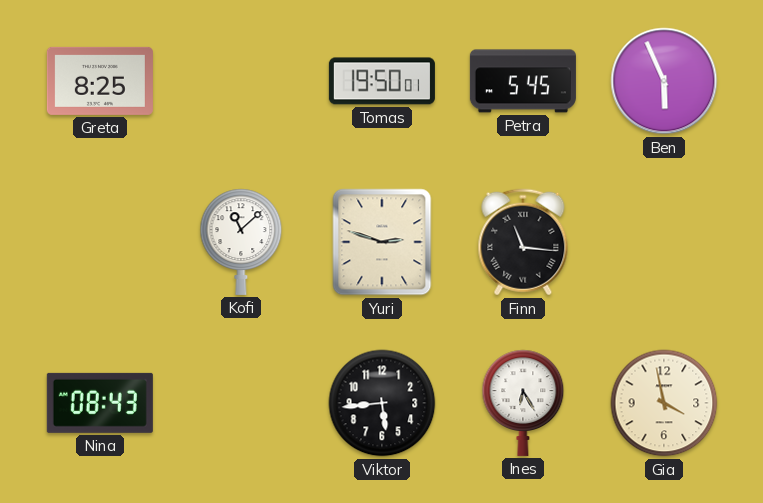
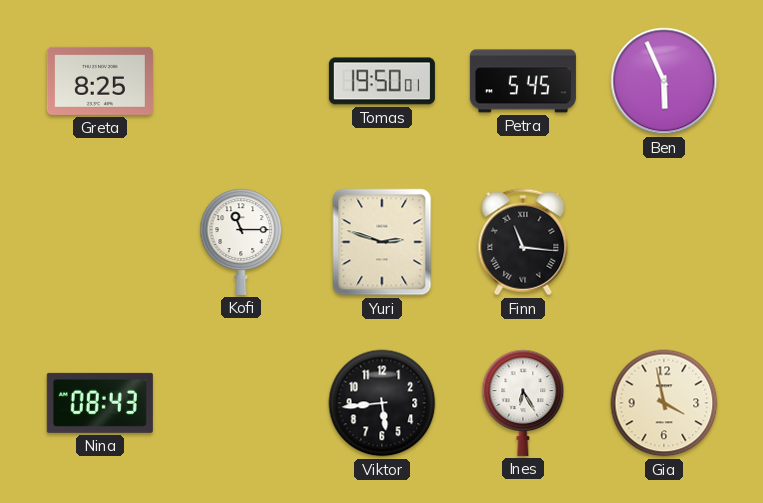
Kofi: 11:08 -> 11:15
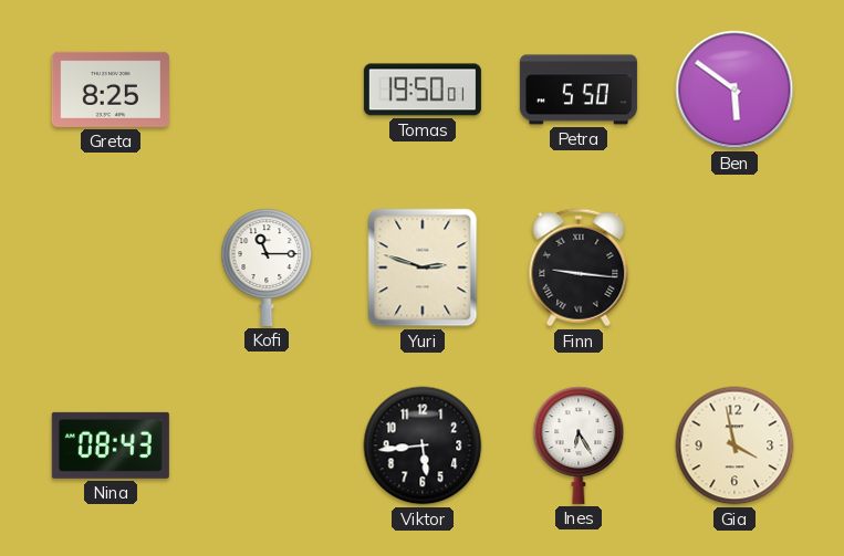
Petra: 5:45 -> 5:50
Ben: 5:56 -> 5:51
Finn: 11:16 -> 9:16
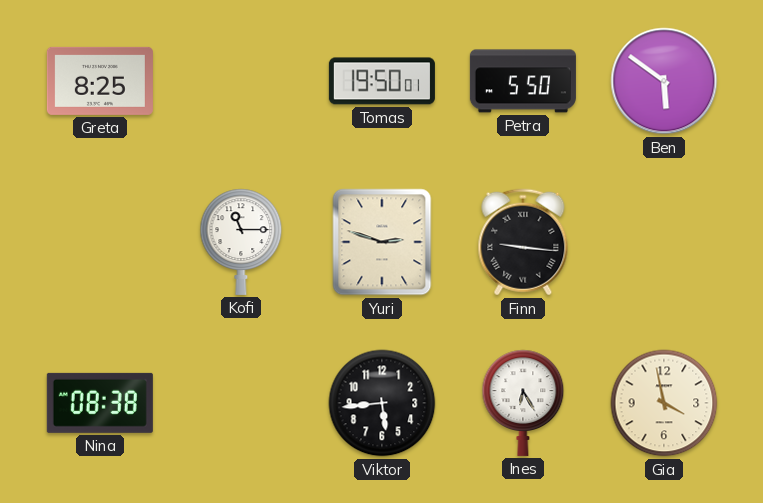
Nina: 08:43 -> 08:38
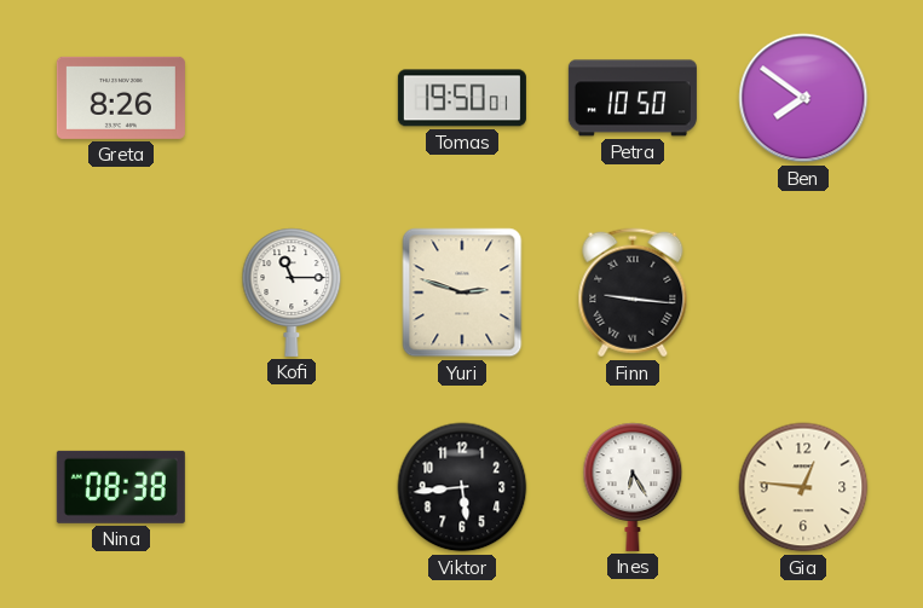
Greta: 8:25 -> 8:26
Petra: 5:50 -> 10:50
Ben: 5:51 -> 7:51
Gia: 3:58 -> 12:46
